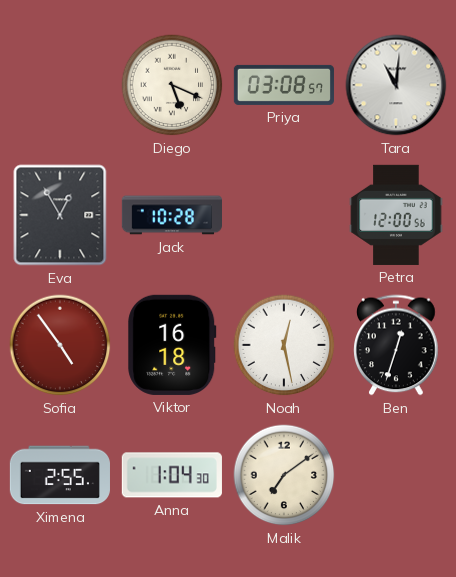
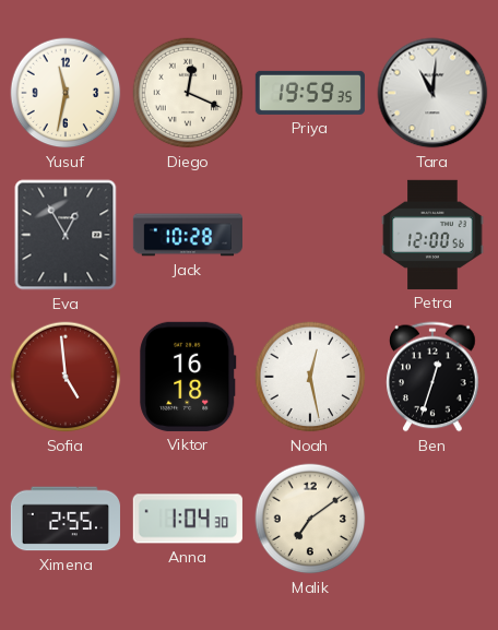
Yusuf: none -> 11:32
Diego: 5:19 -> 12:19
Priya: 03:08 -> 19:59
Sofia: 4:54 -> 4:59
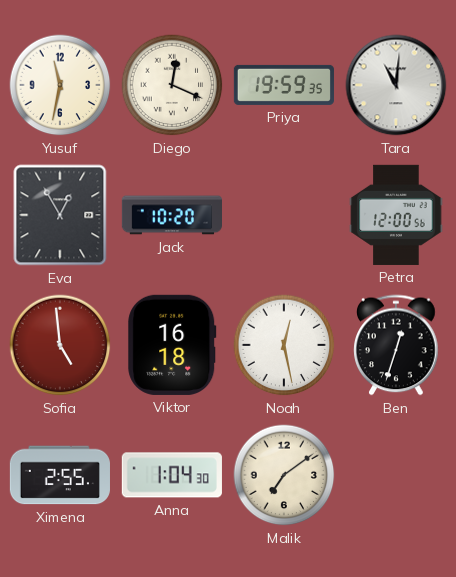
Jack: 10:28 -> 10:20
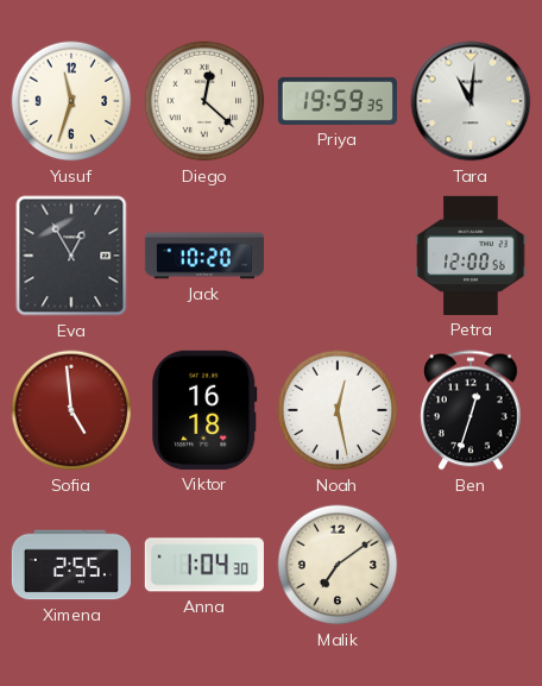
Yusuf: 11:32 -> 11:33
Diego: 12:19 -> 12:22
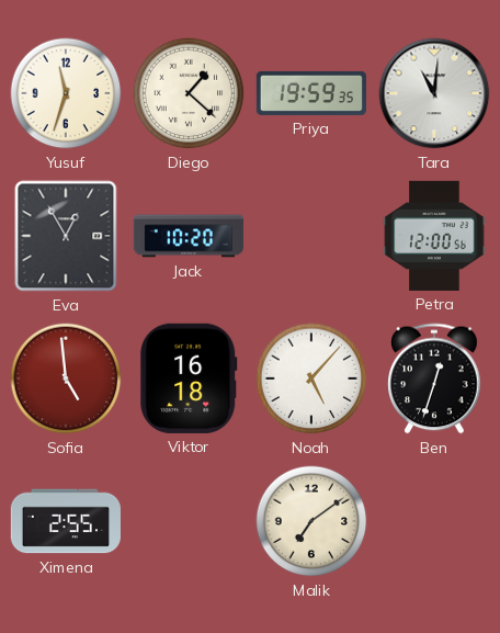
Diego: 12:22 -> 1:22
Noah: 12:28 -> 5:07
Anna: 1:04 -> none
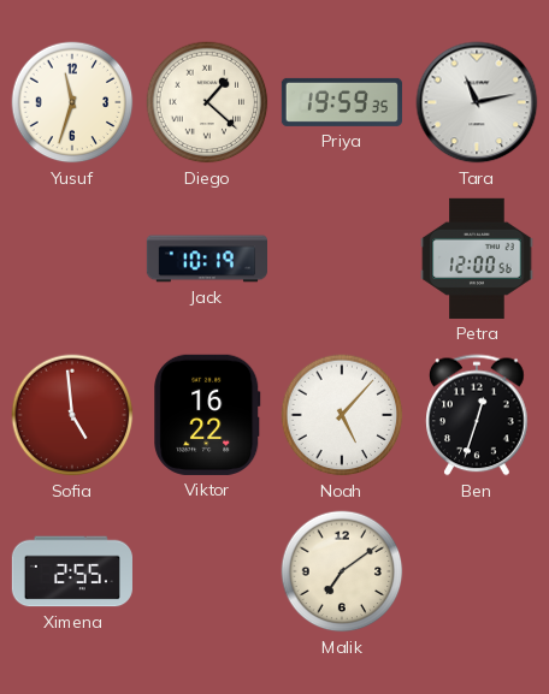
Tara: 11:01 -> 11:13
Eva: 12:55 -> none
Jack: 10:20 -> 10:19
Viktor: 16:18 -> 16:22
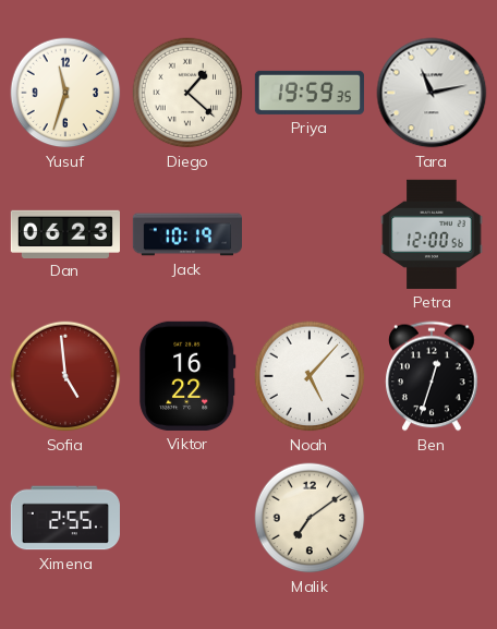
Dan: none -> 06:23
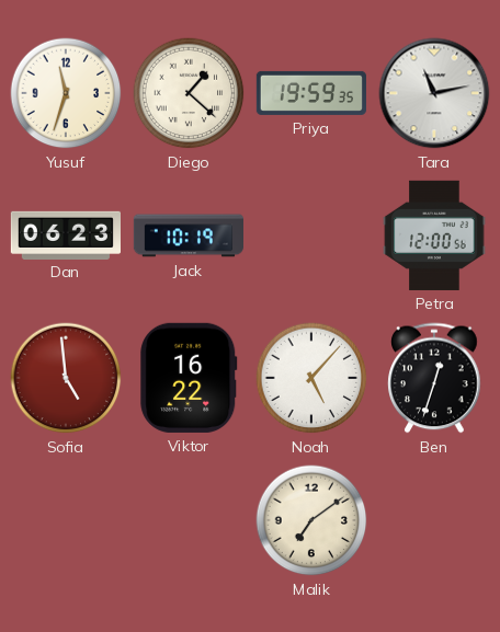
Ximena: 2:55 -> none
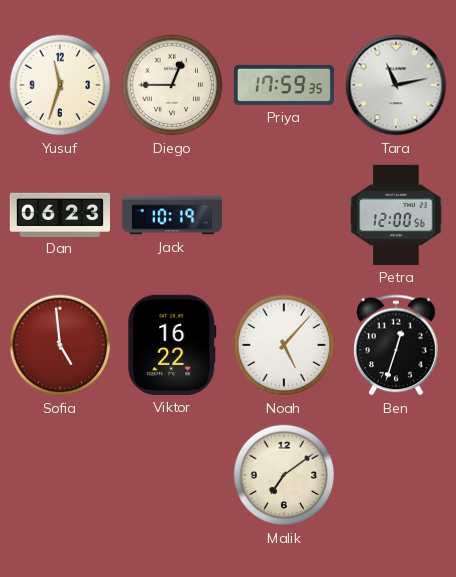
Diego: 1:22 -> 12:45
Priya: 19:59 -> 17:59
